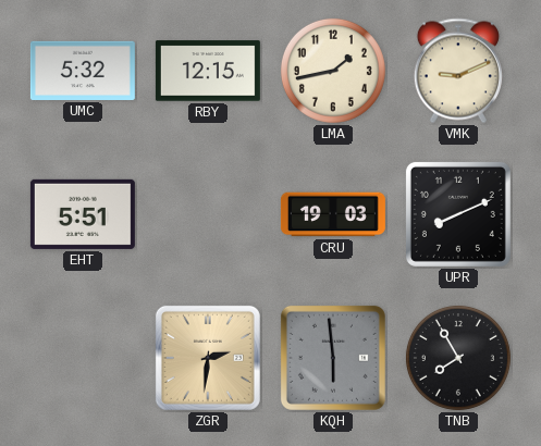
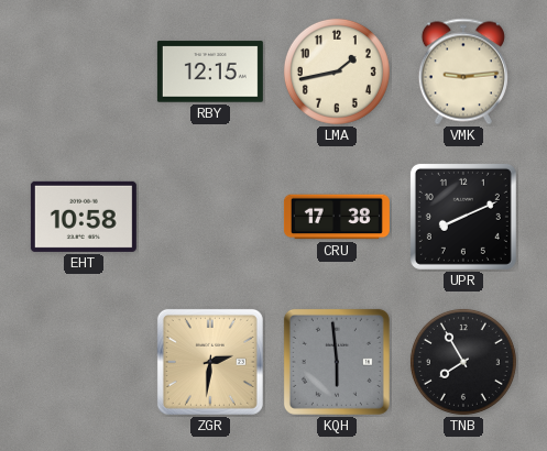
UMC: 5:32 -> none
VMK: 9:11 -> 9:14
EHT: 5:51 -> 10:58
CRU: 19:03 -> 17:38
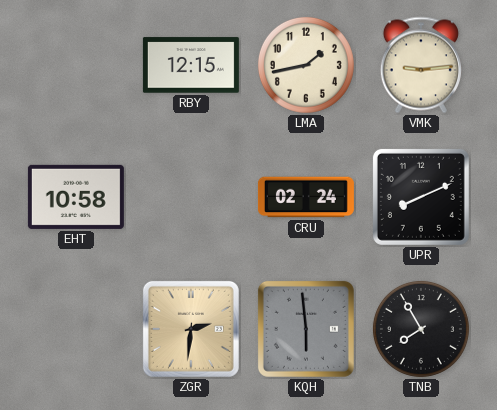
CRU: 17:38 -> 02:24
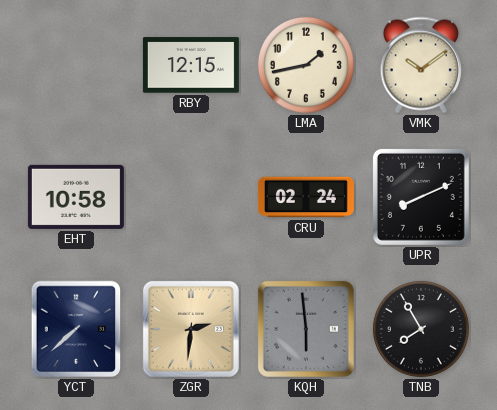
VMK: 9:14 -> 10:09
YCT: none -> 7:38
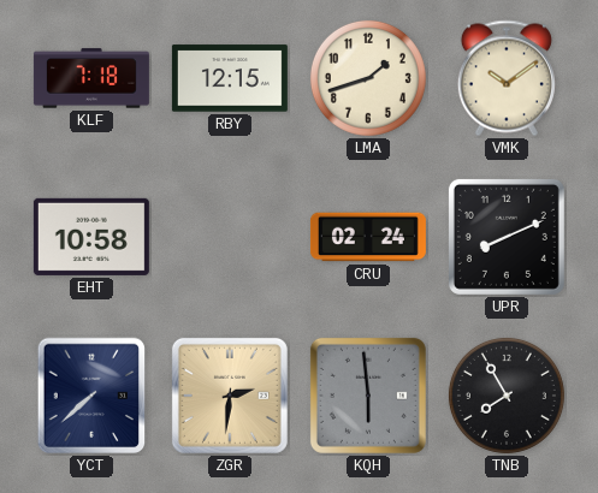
KLF: none -> 7:18
LMA: 1:43 -> 1:42
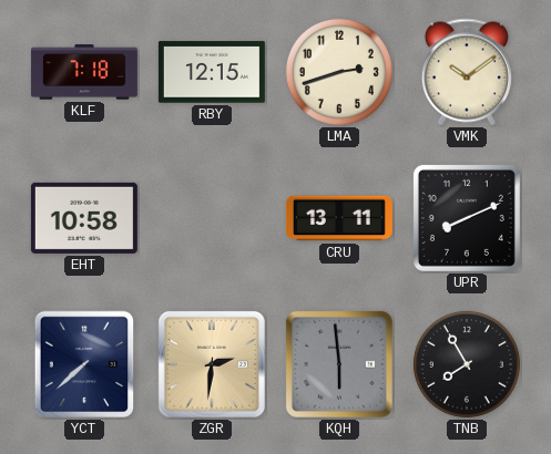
LMA: 1:42 -> 2:42
CRU: 02:24 -> 13:11
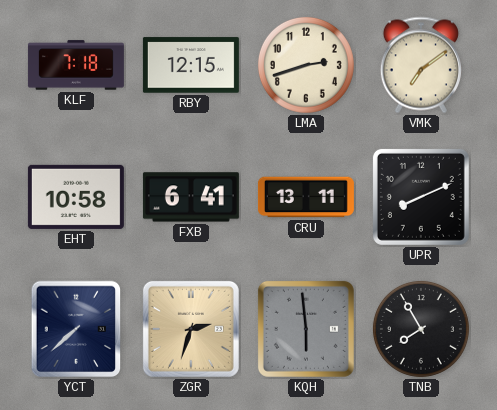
VMK: 10:09 -> 7:09
FXB: none -> 6:41
ZGR: 2:31 -> 2:33
